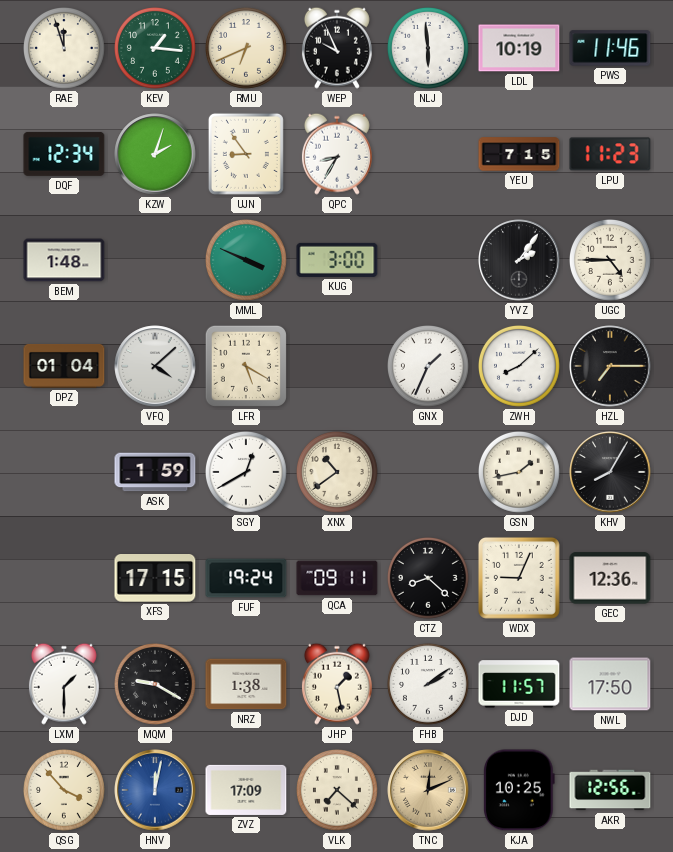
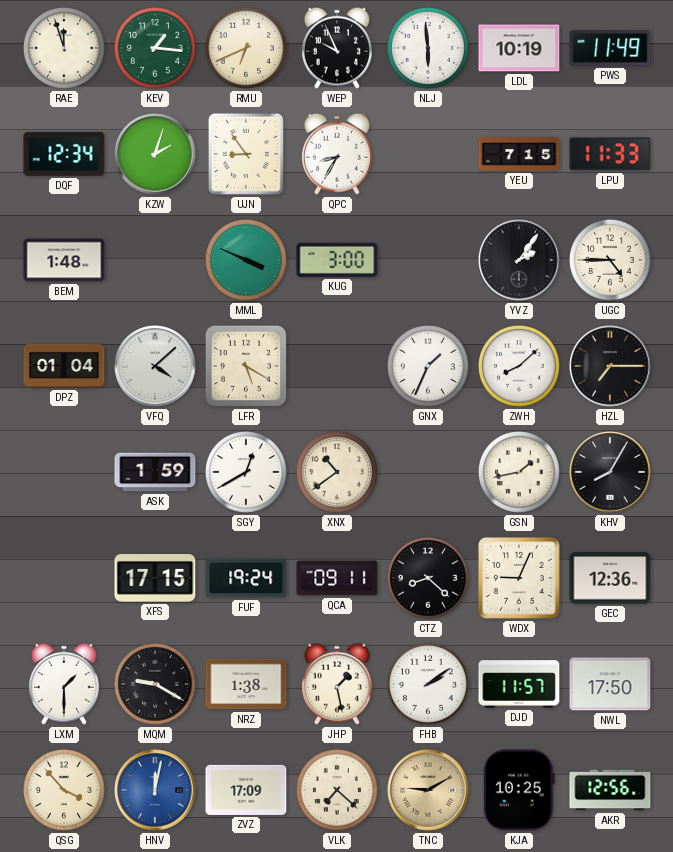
PWS: 11:46 -> 11:49
LPU: 11:23 -> 11:33
TNC: 12:11 -> 9:10
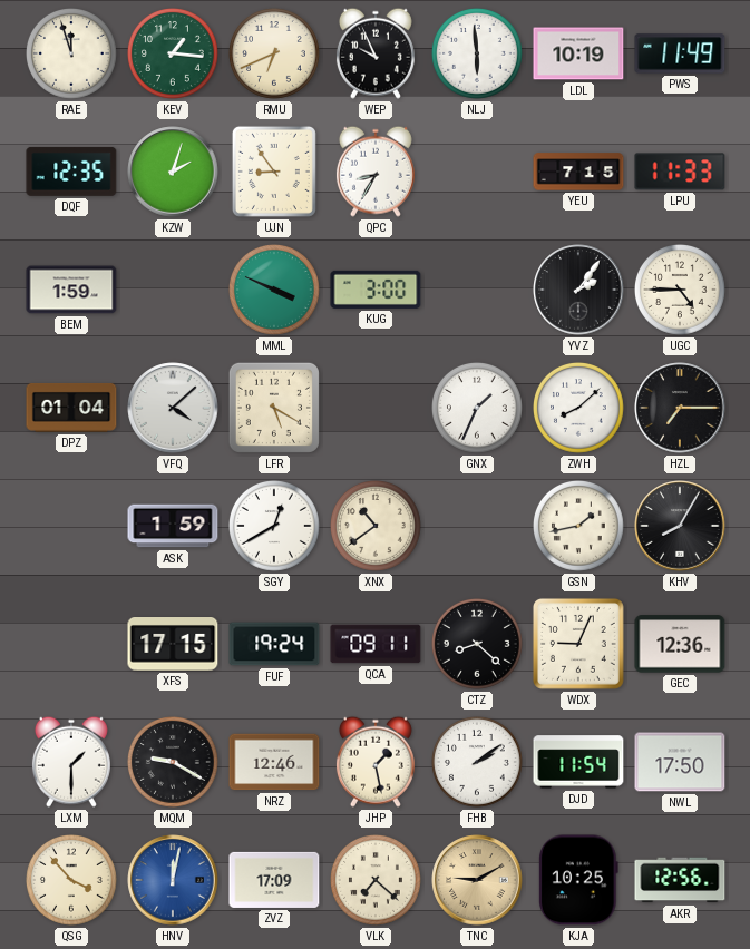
DQF: 12:34 -> 12:35
BEM: 1:48 -> 1:59
NRZ: 1:38 -> 12:46
DJD: 11:57 -> 11:54
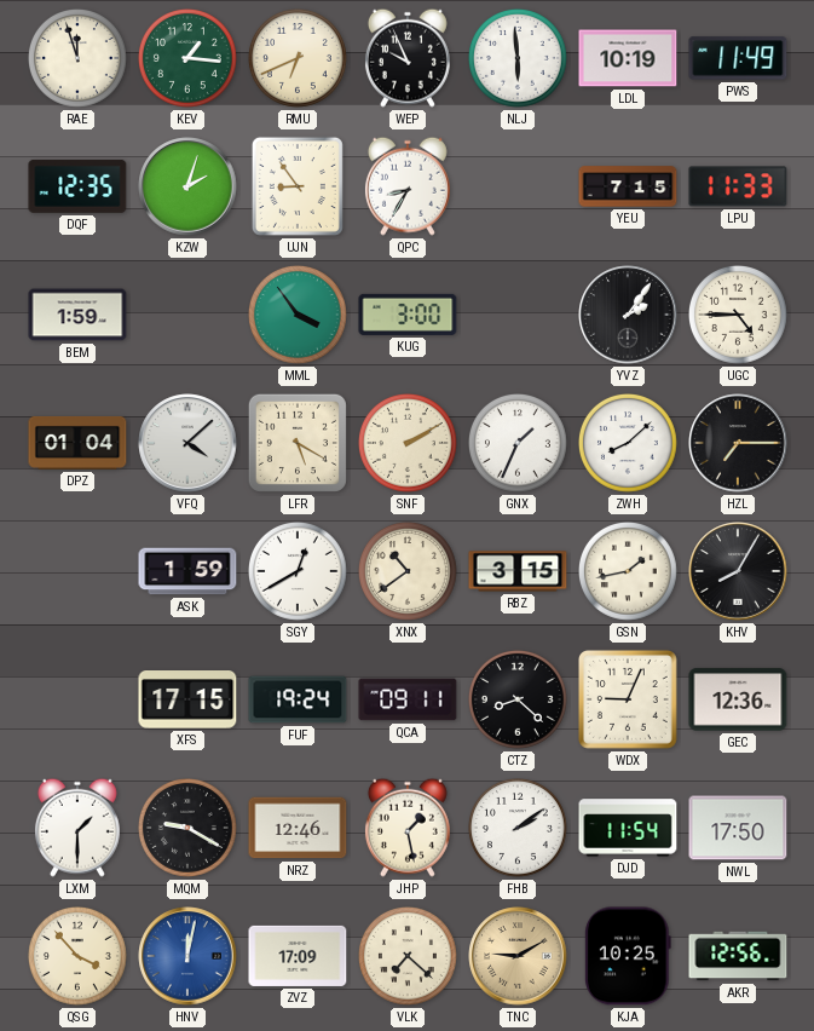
MML: 3:49 -> 3:54
SNF: none -> 2:10
RBZ: none -> 3:15
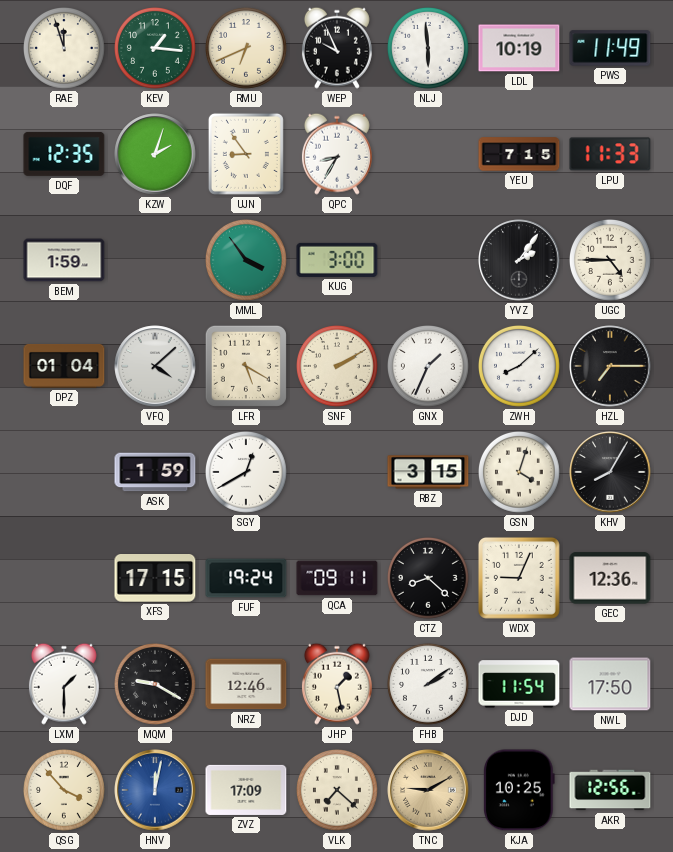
XNX: 10:39 -> none
GSN: 1:43 -> 4:03
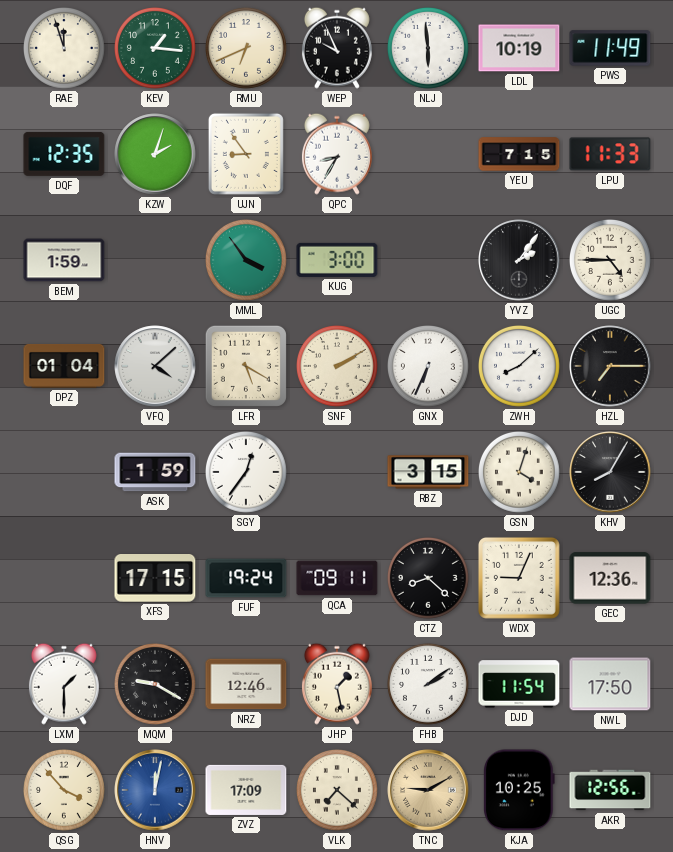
GNX: 1:34 -> 6:34
SGY: 12:40 -> 12:36
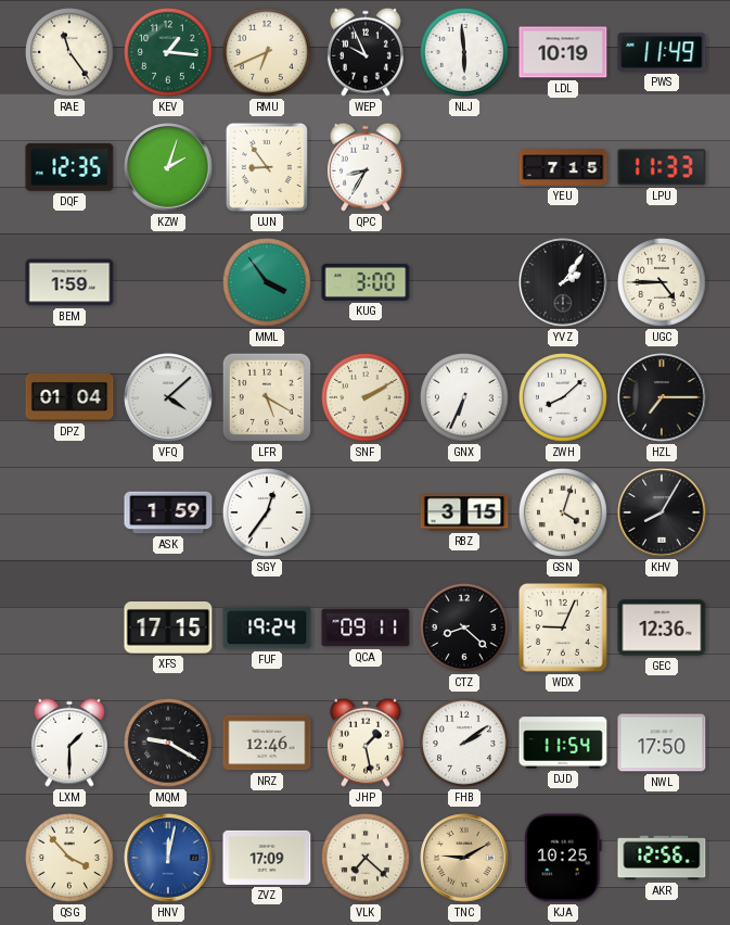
RAE: 11:57 -> 11:24
